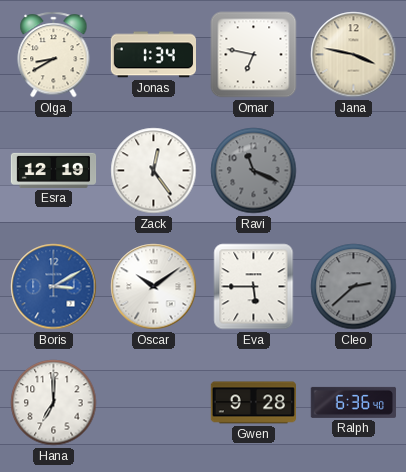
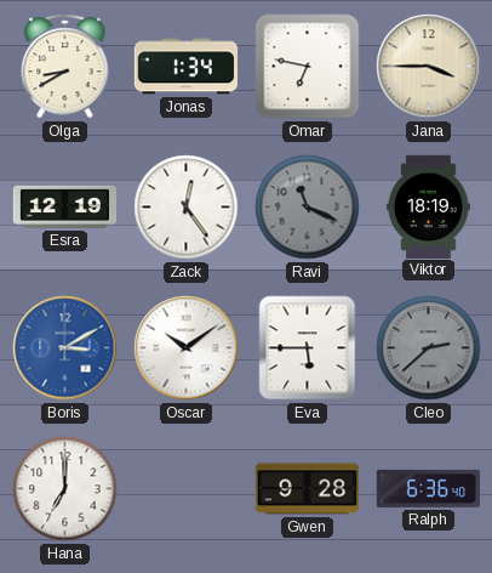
Jana: 3:47 -> 3:45
Viktor: none -> 18:19
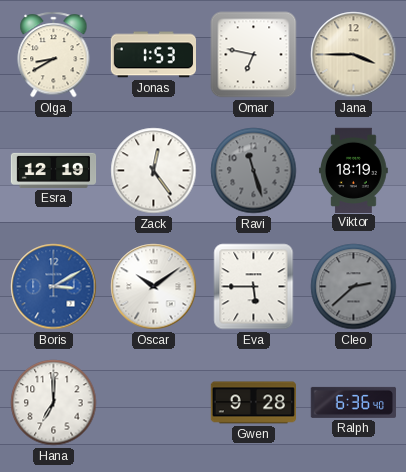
Jonas: 1:34 -> 1:53
Ravi: 11:19 -> 11:27
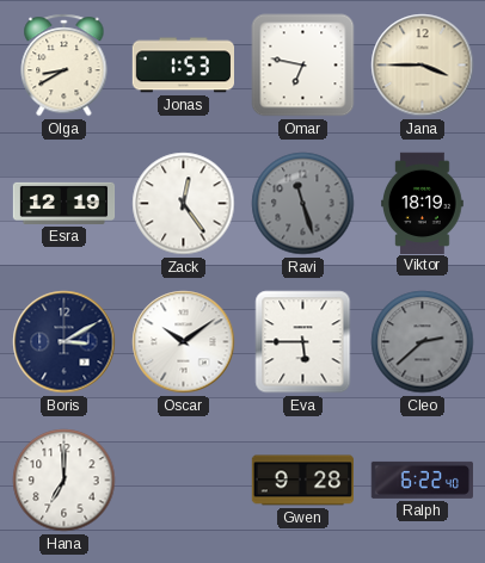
Boris dial: blue -> navy
Ralph: 6:36 -> 6:22
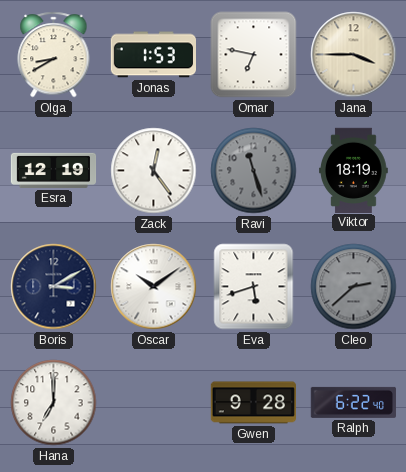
Eva: 5:45 -> 5:42
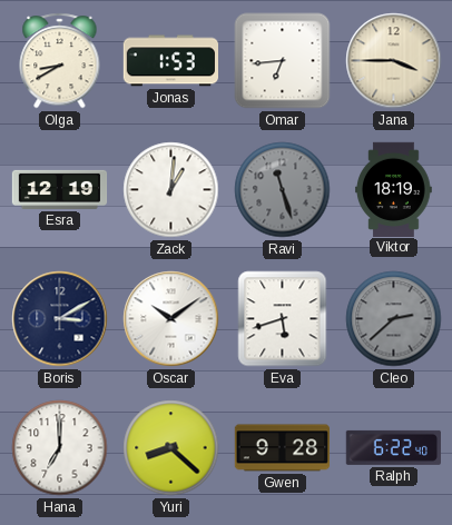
Omar: 6:47 -> 6:44
Zack: 12:24 -> 1:01
Yuri: none -> 8:22
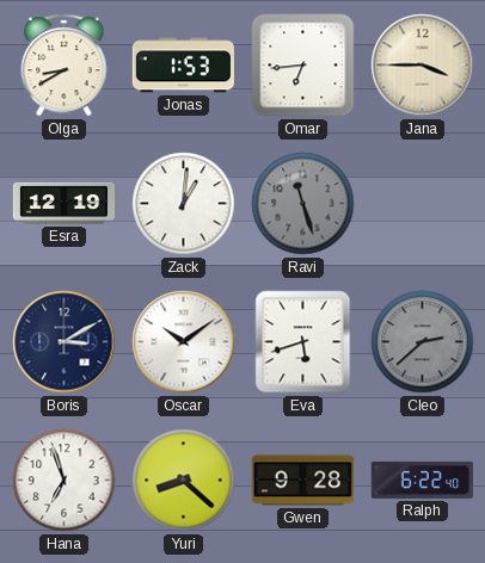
Viktor: 18:19 -> none
Hana: 7:00 -> 6:57
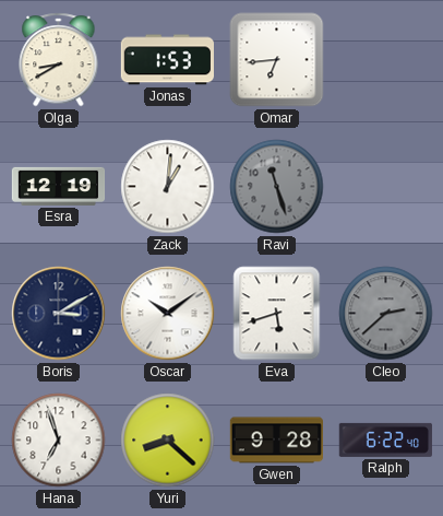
Jana: 3:45 -> none
